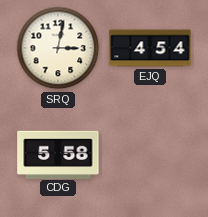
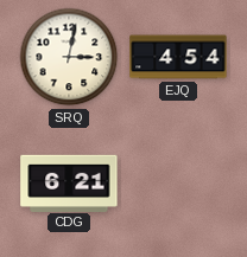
CDG: 5:58 -> 6:21
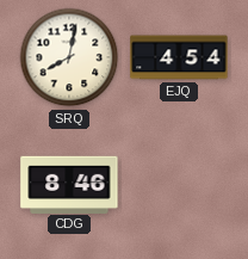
SRQ: 3:02 -> 8:02
CDG: 6:21 -> 8:46
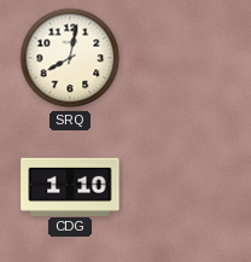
EJQ: 4:54 -> none
CDG: 8:46 -> 1:10
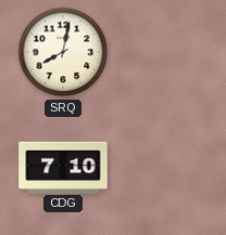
CDG: 1:10 -> 7:10
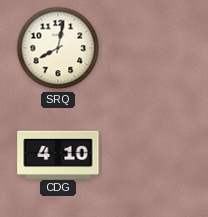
CDG: 7:10 -> 4:10
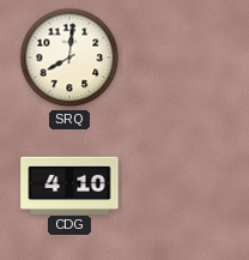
SRQ: 8:02 -> 8:01
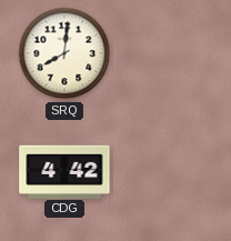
CDG: 4:10 -> 4:42
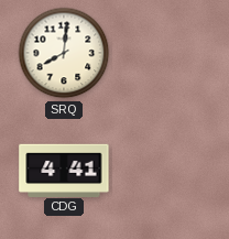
CDG: 4:42 -> 4:41
